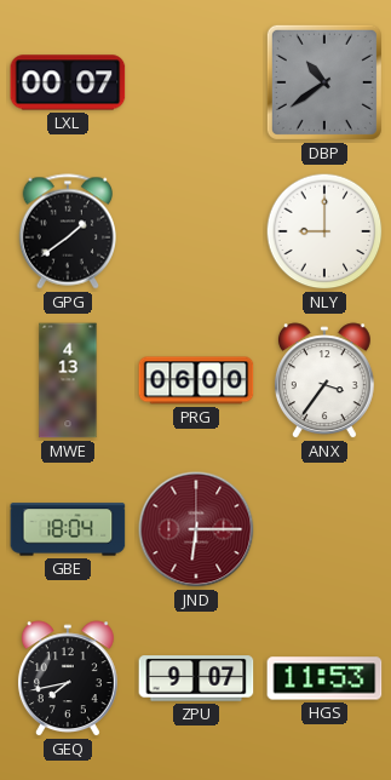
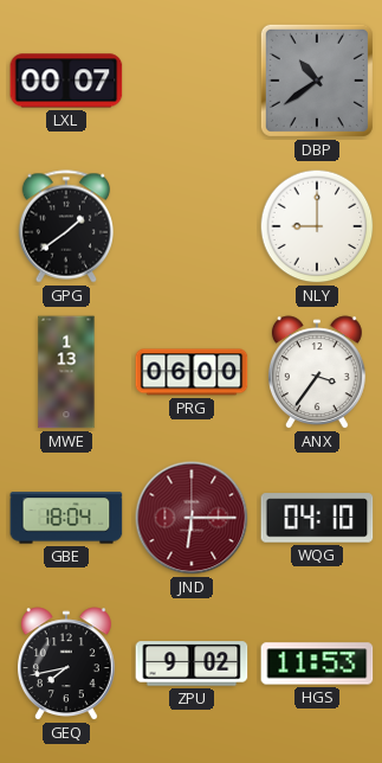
MWE: 4:13 -> 1:13
WQG: none -> 04:10
ZPU: 9:07 -> 9:02
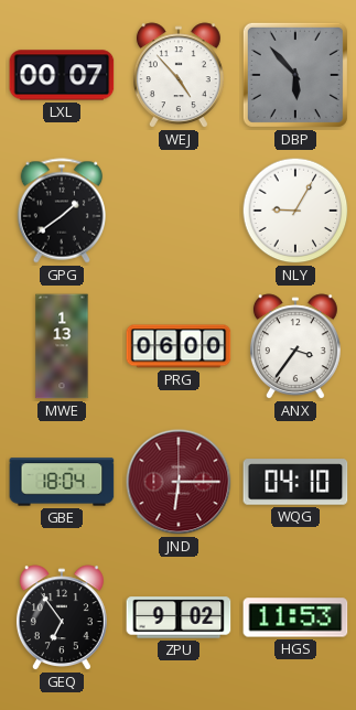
WEJ: none -> 4:53
DBP: 10:39 -> 5:53
NLY: 9:00 -> 9:05
GEQ: 7:43 -> 6:54
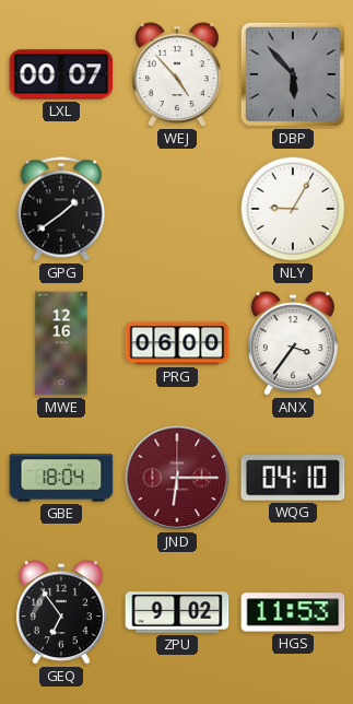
MWE: 1:13 -> 12:16
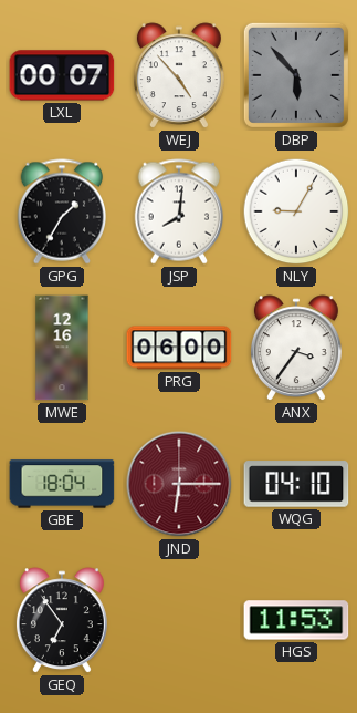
GPG: 1:39 -> 1:35
JSP: none -> 8:01
ZPU: 9:02 -> none
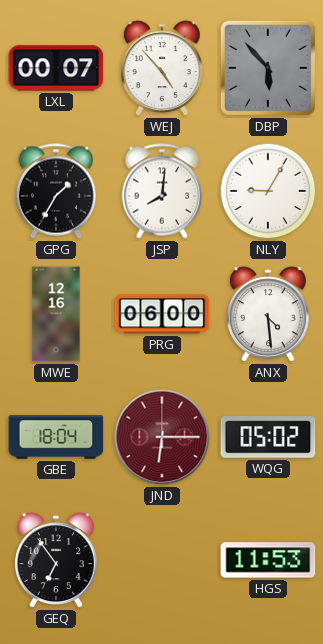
ANX: 3:36 -> 4:29
WQG: 04:10 -> 05:02
